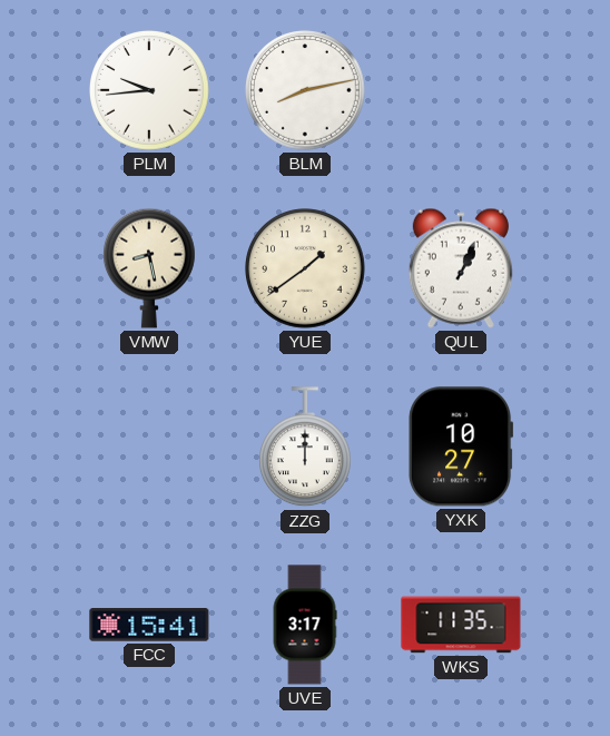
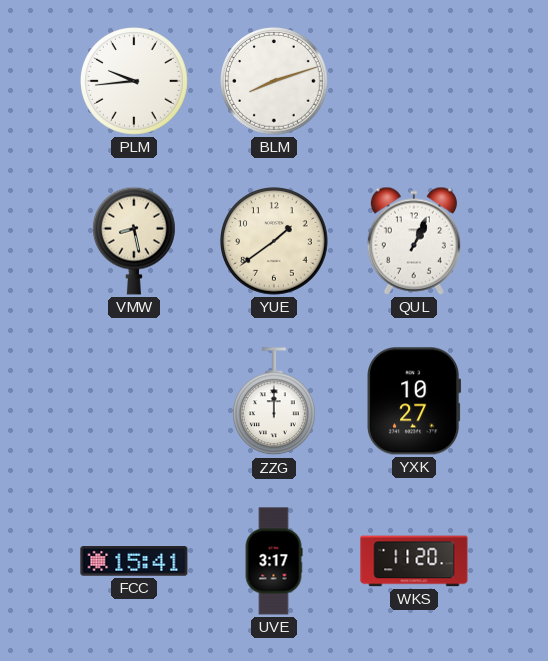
BLM: 8:13 -> 8:12
WKS: 11:35 -> 11:20
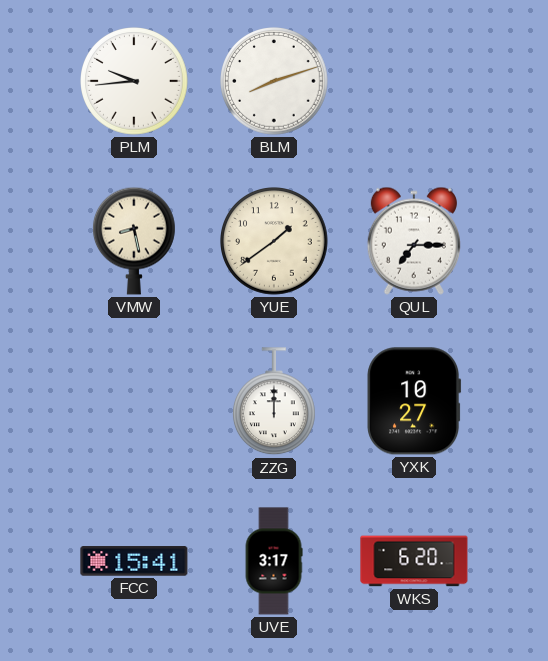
QUL: 1:04 -> 7:15
WKS: 11:20 -> 6:20
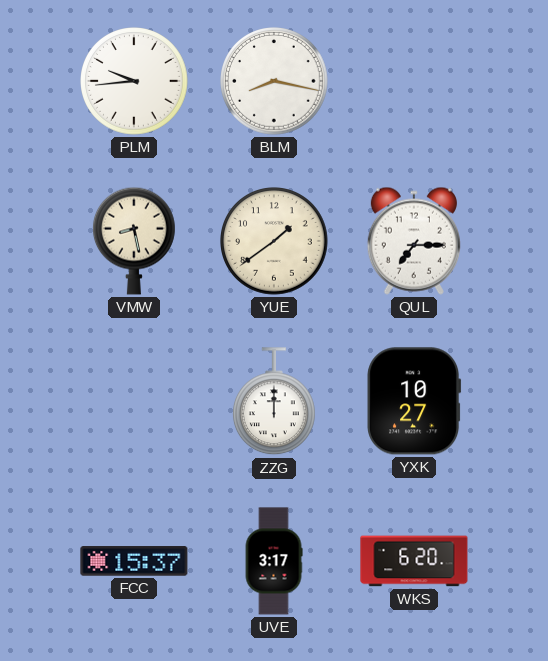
BLM: 8:12 -> 8:17
FCC: 15:41 -> 15:37
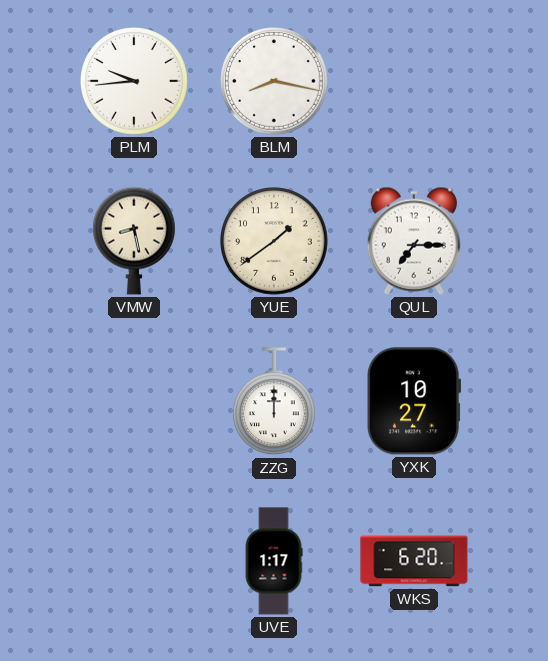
FCC: 15:37 -> none
UVE: 3:17 -> 1:17
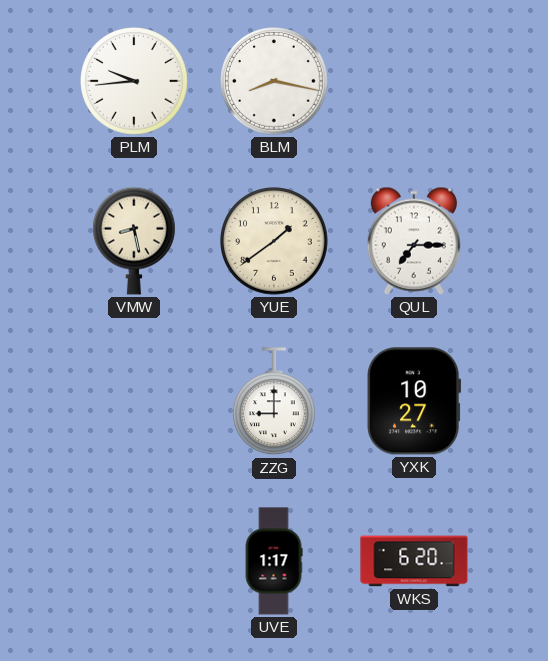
ZZG: 12:00 -> 9:00
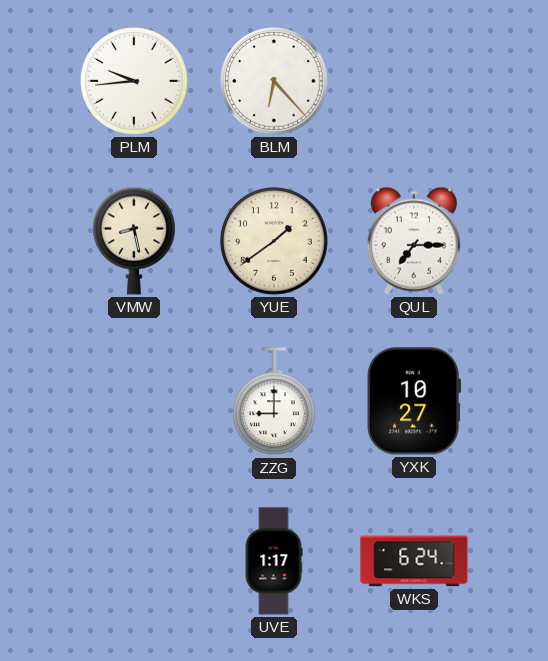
BLM: 8:17 -> 6:23
WKS: 6:20 -> 6:24
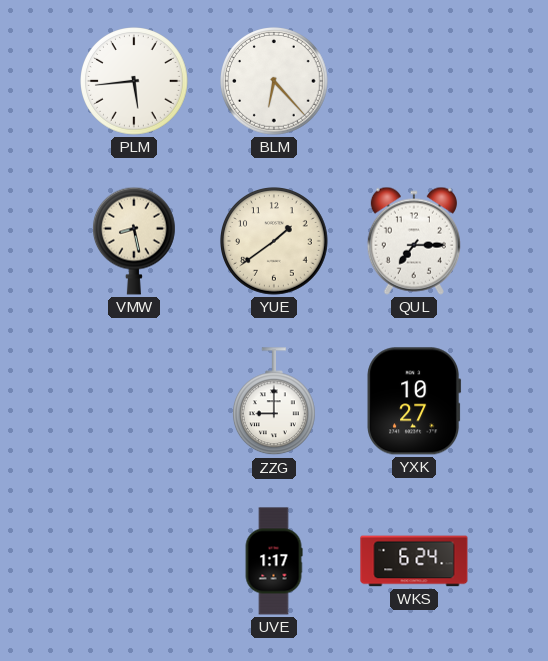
PLM: 9:44 -> 5:44
